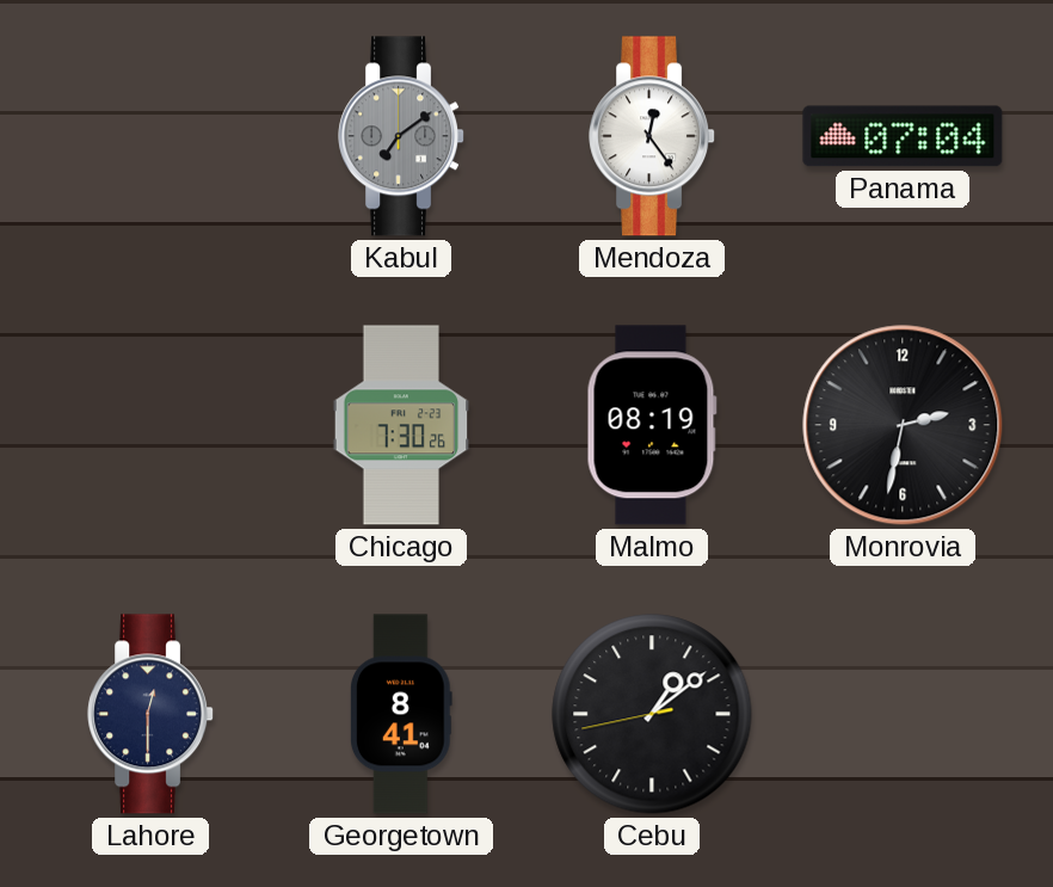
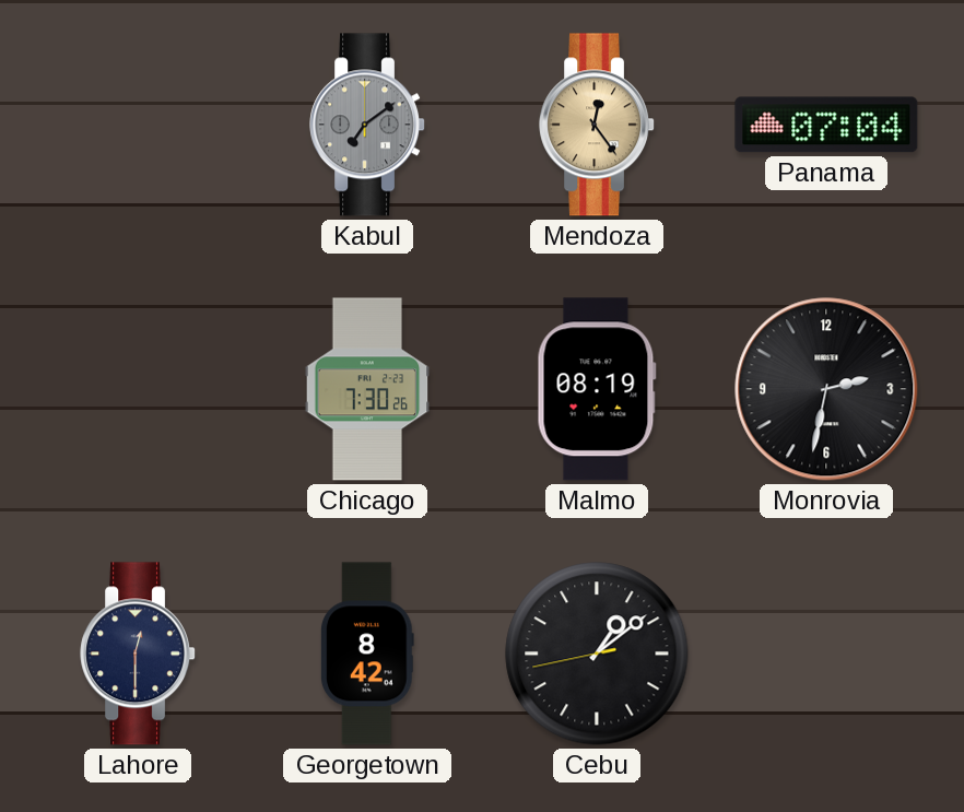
Mendoza dial: white -> champagne
Georgetown: 8:41 -> 8:42
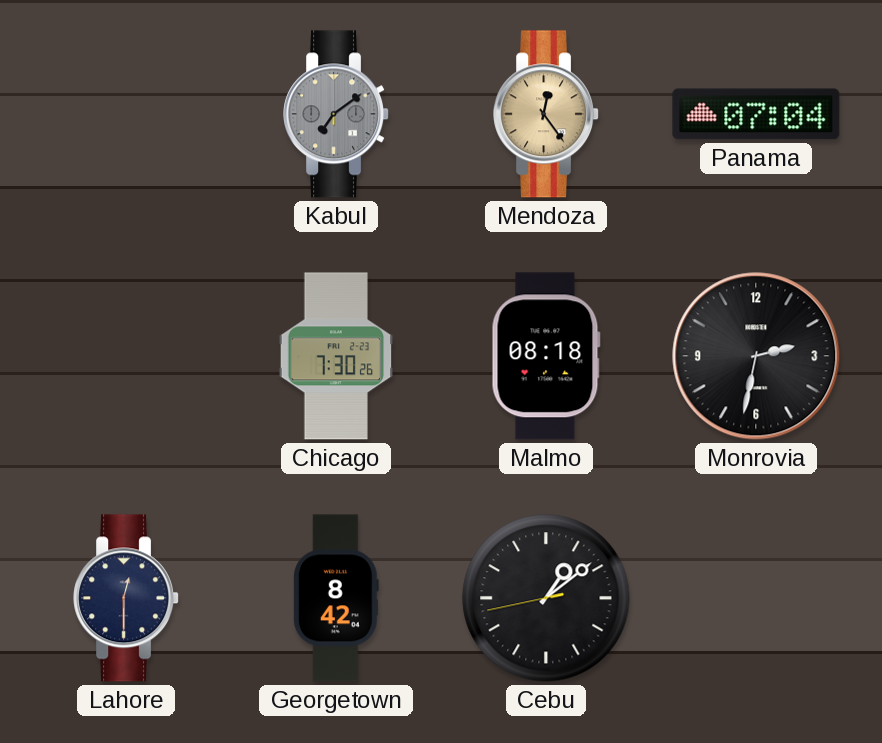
Malmo: 08:19 -> 08:18
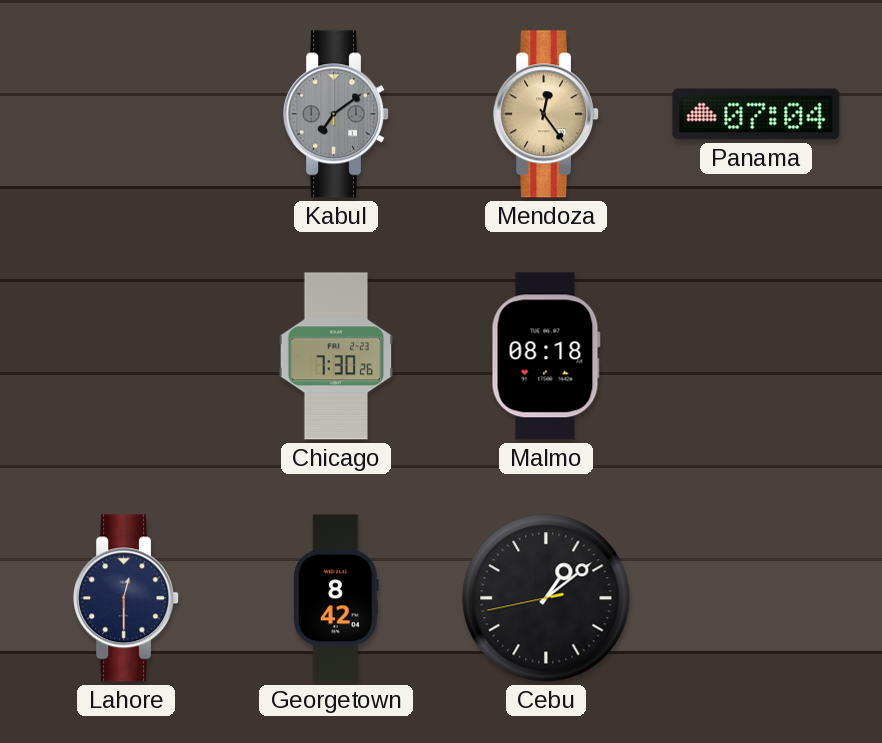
Monrovia: 2:32 -> none
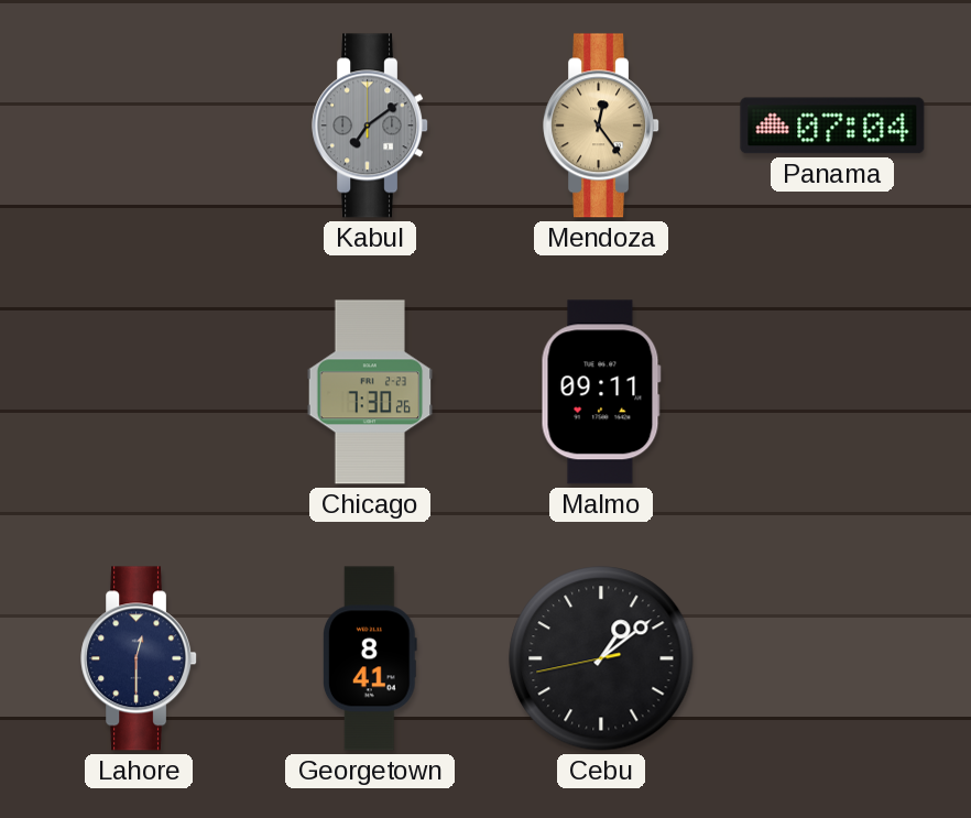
Malmo: 08:18 -> 09:11
Georgetown: 8:42 -> 8:41
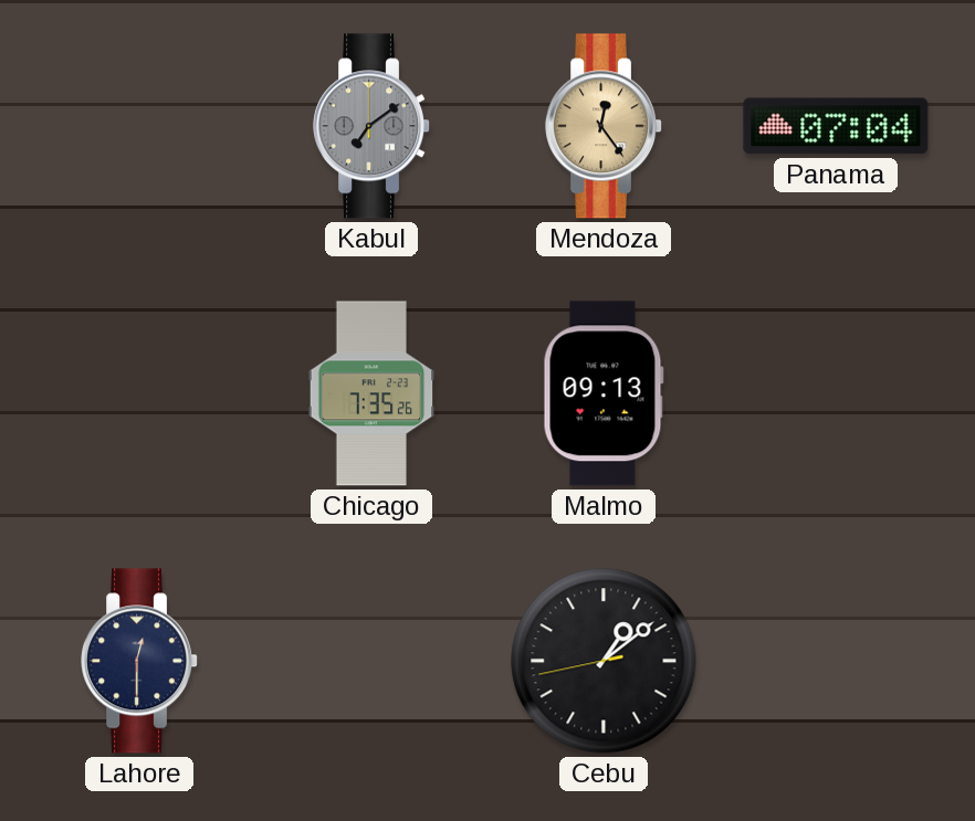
Chicago: 7:30 -> 7:35
Malmo: 09:11 -> 09:13
Georgetown: 8:41 -> none
